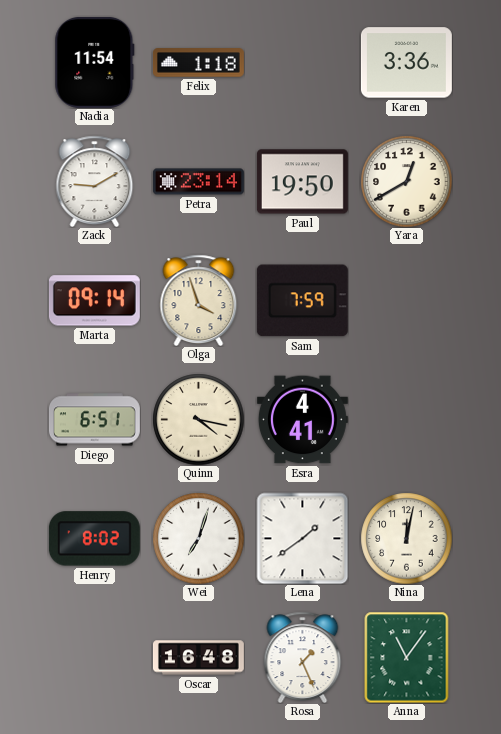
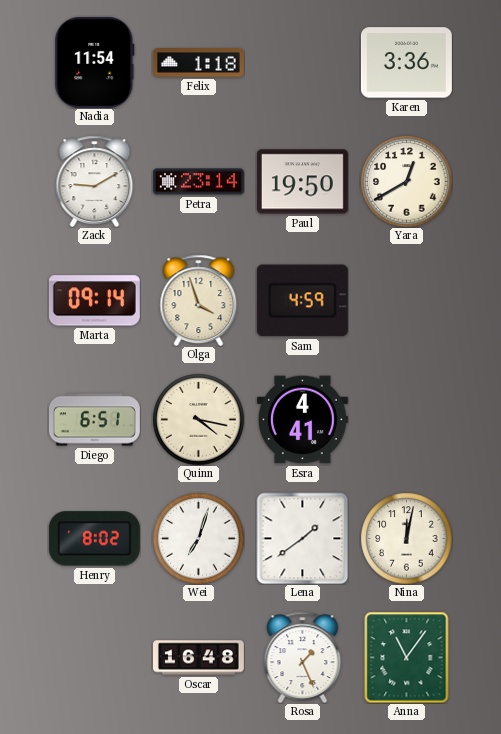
Sam: 7:59 -> 4:59
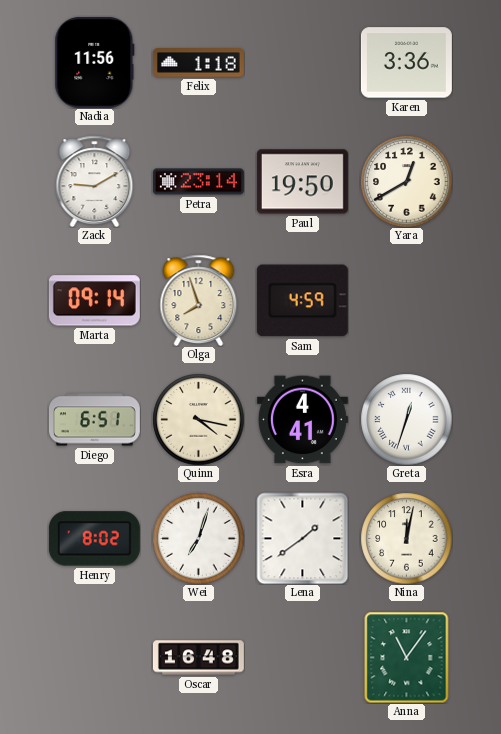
Nadia: 11:54 -> 11:56
Olga: 3:57 -> 7:57
Greta: none -> 12:33
Rosa: 1:26 -> none
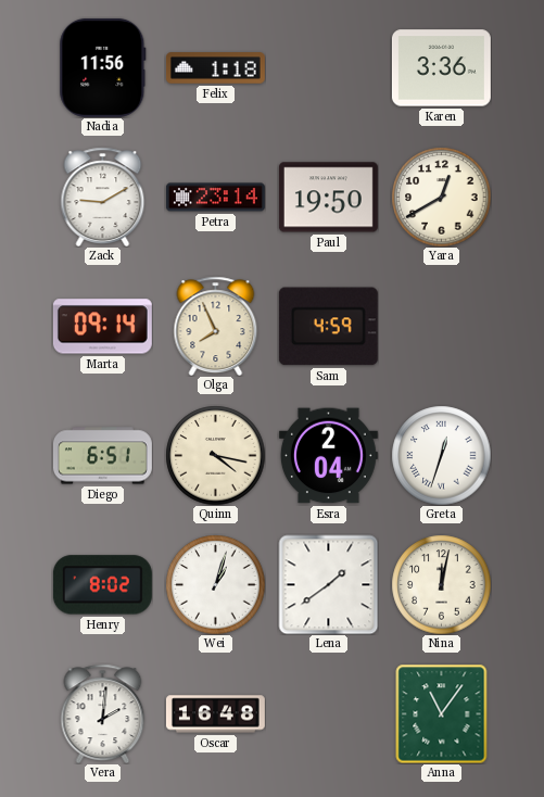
Olga: 7:57 -> 7:56
Esra: 4:41 -> 2:04
Wei: 7:03 -> 1:03
Vera: none -> 2:01
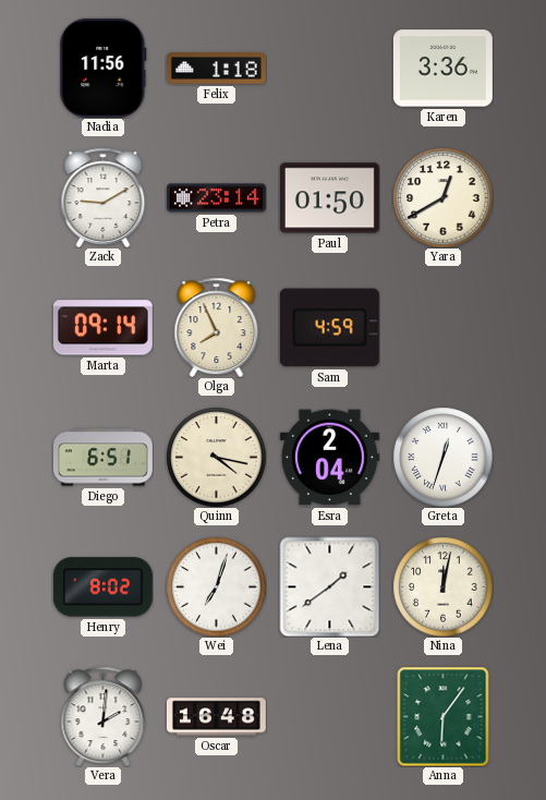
Paul: 19:50 -> 01:50
Wei: 1:03 -> 7:03
Anna: 11:06 -> 6:06
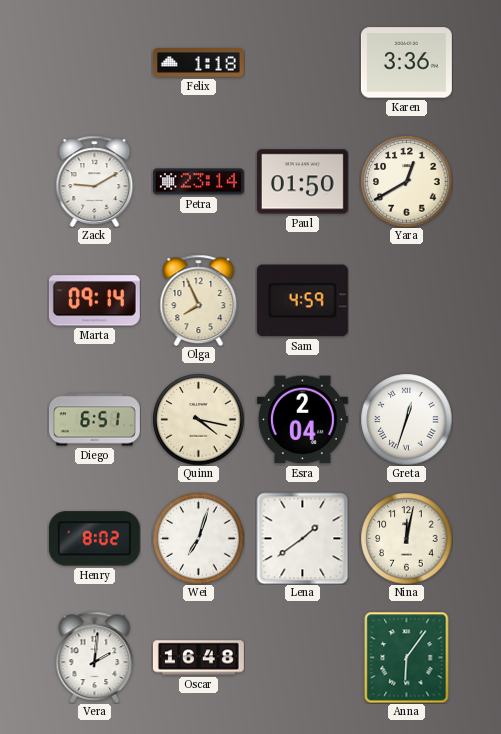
Nadia: 11:56 -> none
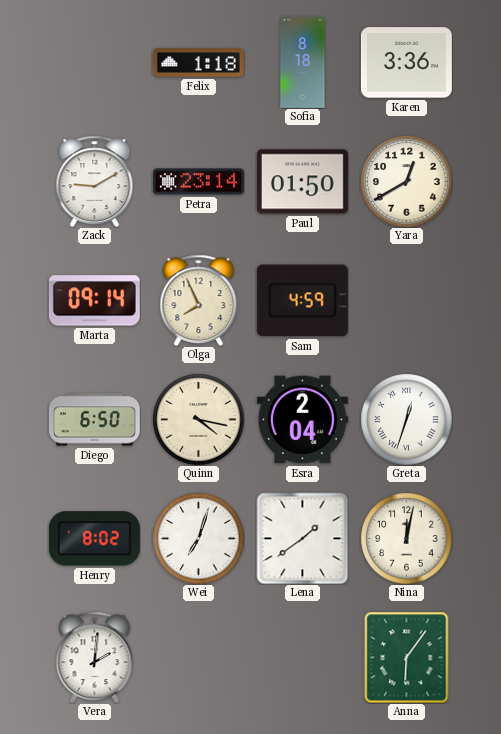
Sofia: none -> 8:18
Diego: 6:51 -> 6:50
Oscar: 16:48 -> none
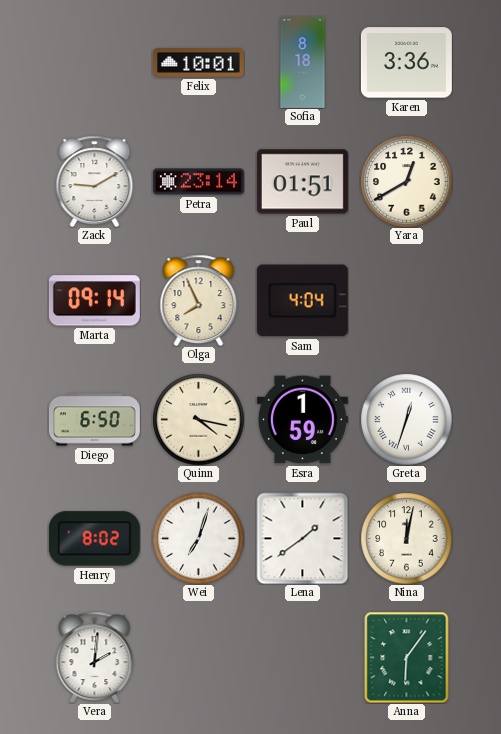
Felix: 1:18 -> 10:01
Paul: 01:50 -> 01:51
Sam: 4:59 -> 4:04
Esra: 2:04 -> 1:59
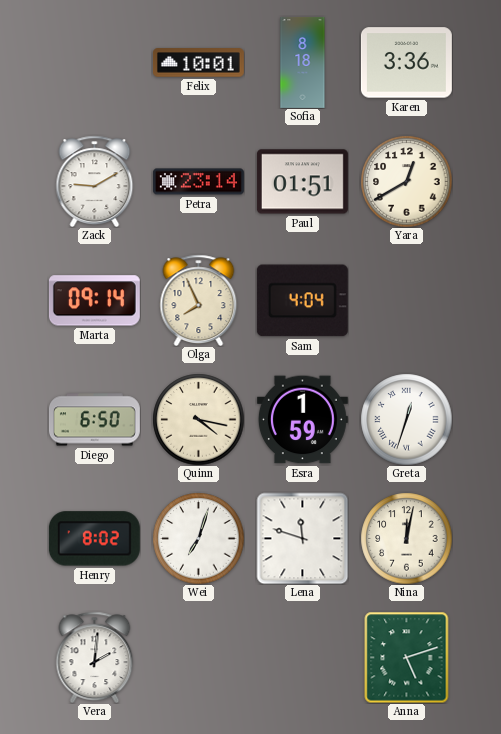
Lena: 1:39 -> 11:48
Anna: 6:06 -> 5:12
